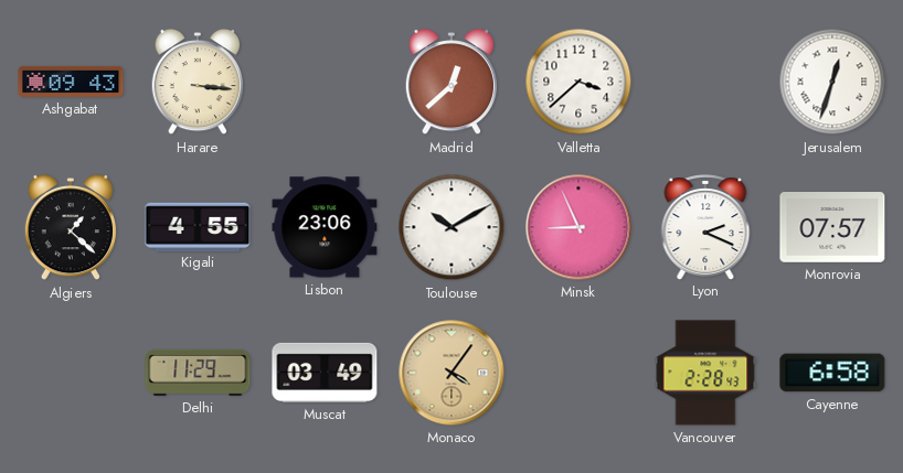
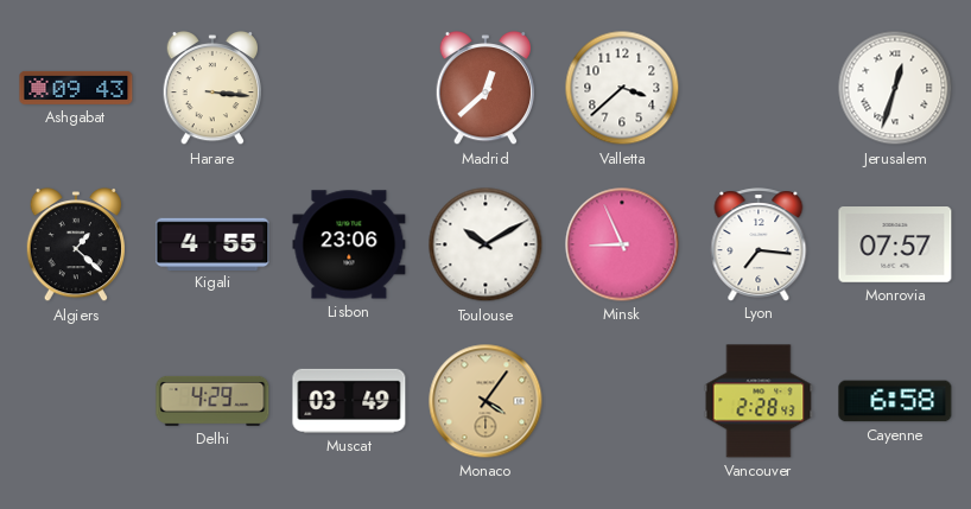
Lyon: 2:19 -> 7:16
Delhi: 11:29 -> 4:29
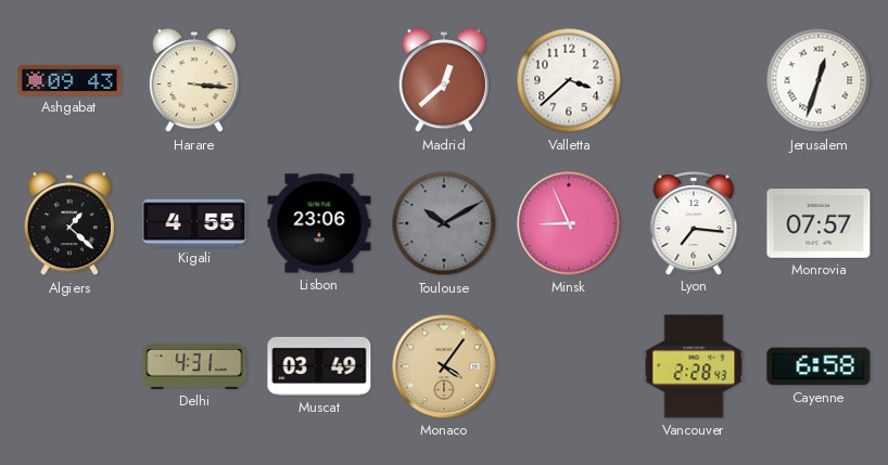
Toulouse dial: white -> grey
Delhi: 4:29 -> 4:31
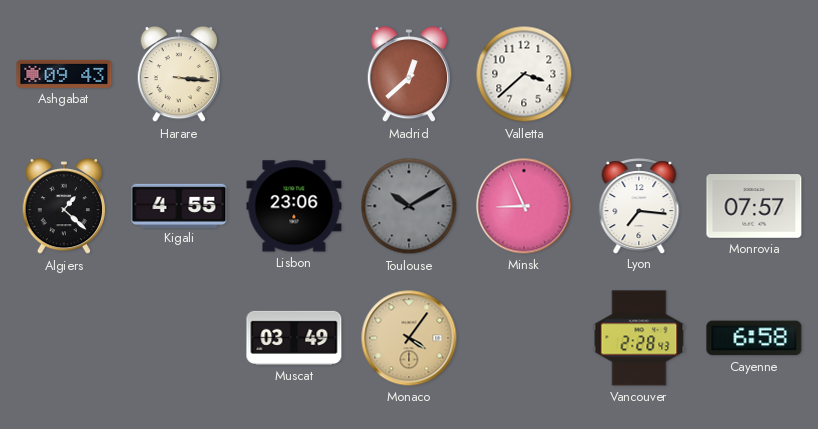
Jerusalem: 12:33 -> none
Delhi: 4:31 -> none
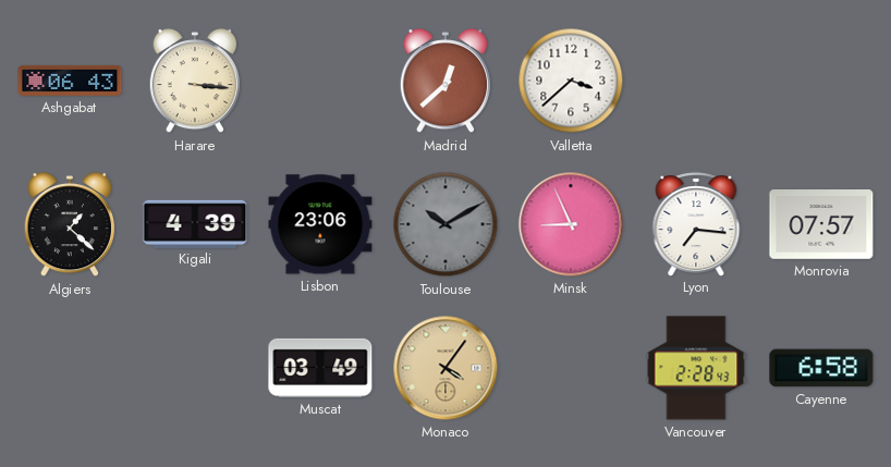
Ashgabat: 09:43 -> 06:43
Kigali: 4:55 -> 4:39
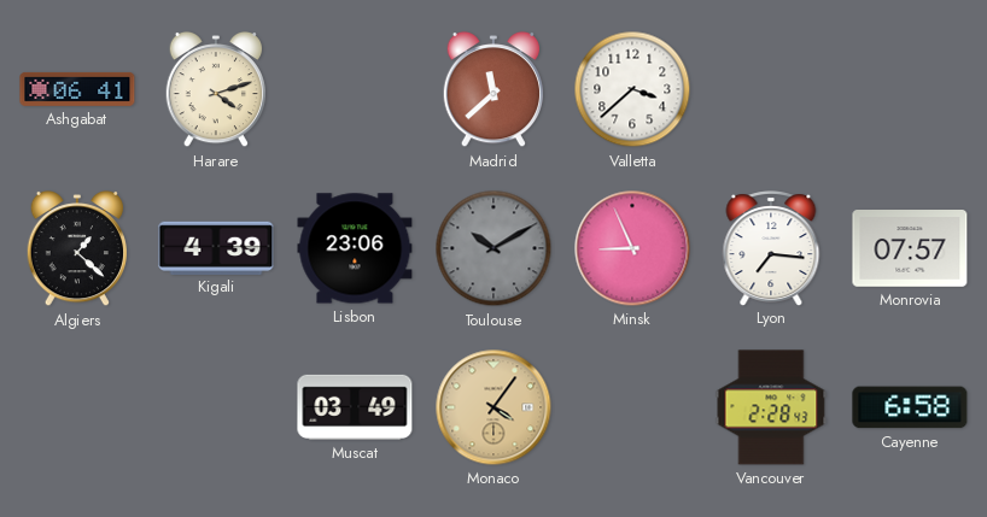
Ashgabat: 06:43 -> 06:41
Harare: 3:16 -> 4:12
Madrid: 12:38 -> 11:38
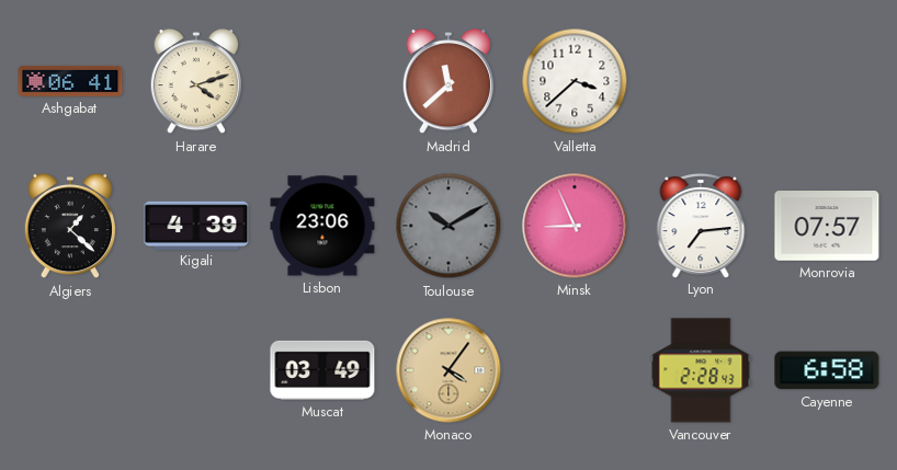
Lyon: 7:16 -> 7:14
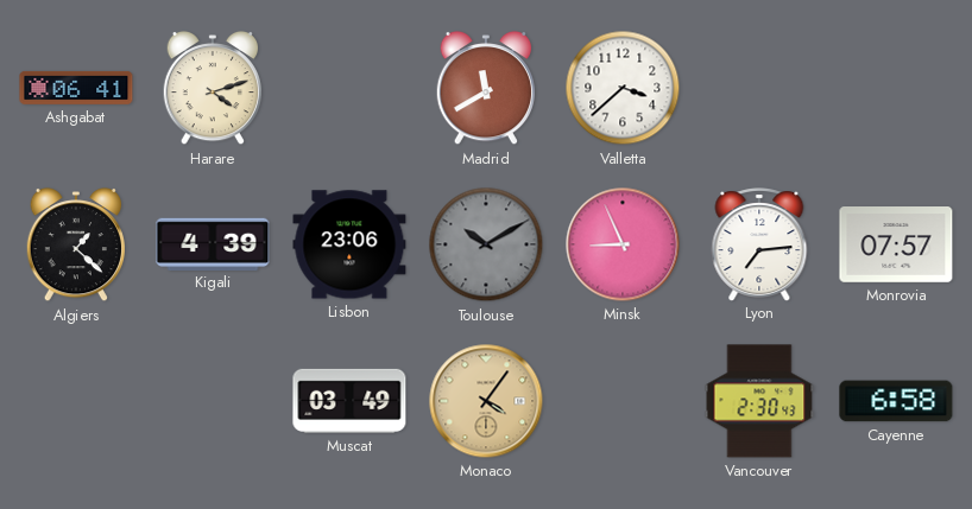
Madrid: 11:38 -> 11:40
Vancouver: 2:28 -> 2:30
